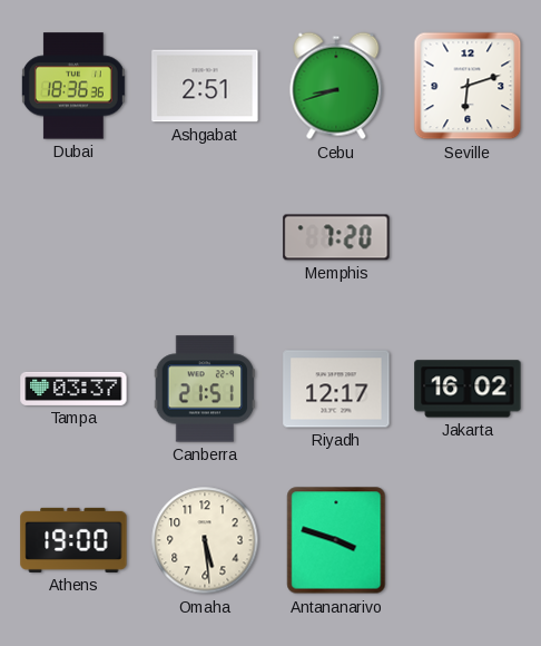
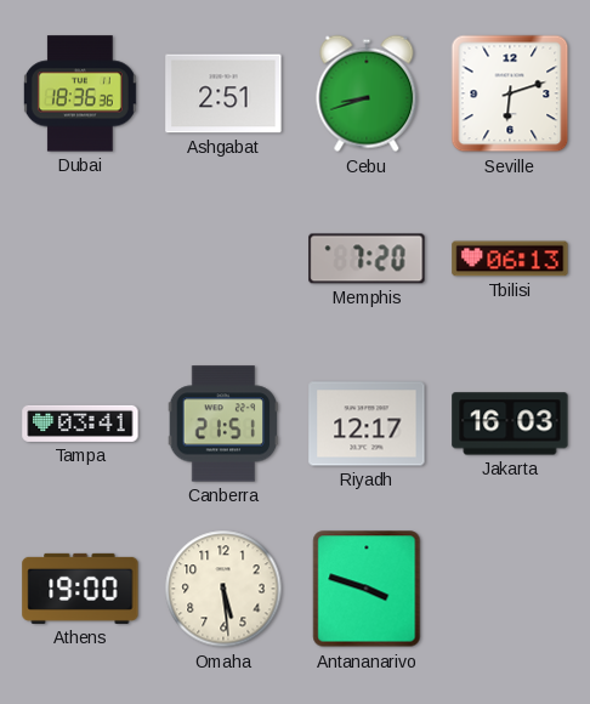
Tbilisi: none -> 06:13
Tampa: 03:37 -> 03:41
Jakarta: 16:02 -> 16:03
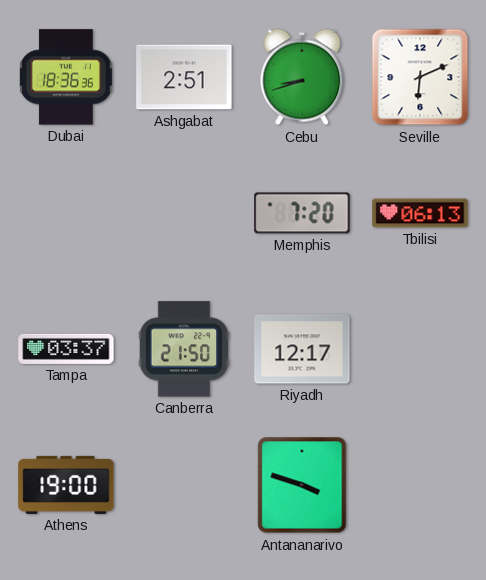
Seville: 6:12 -> 6:11
Tampa: 03:41 -> 03:37
Canberra: 21:51 -> 21:50
Jakarta: 16:03 -> none
Omaha: 5:29 -> none
